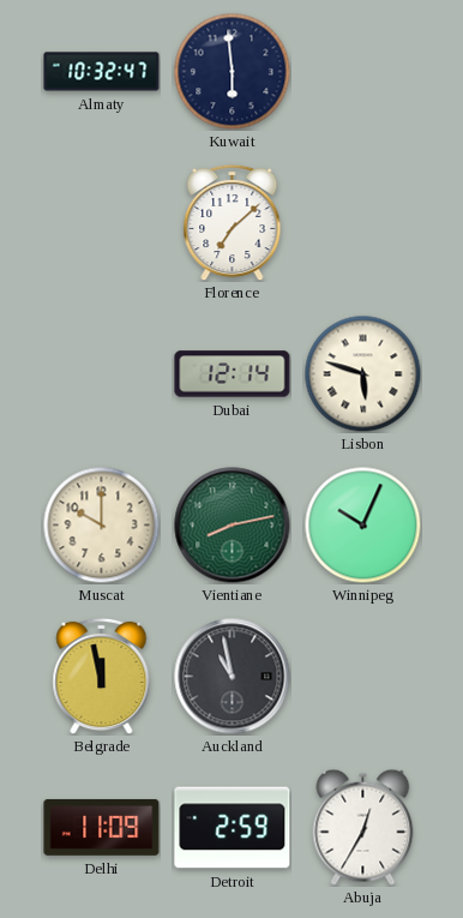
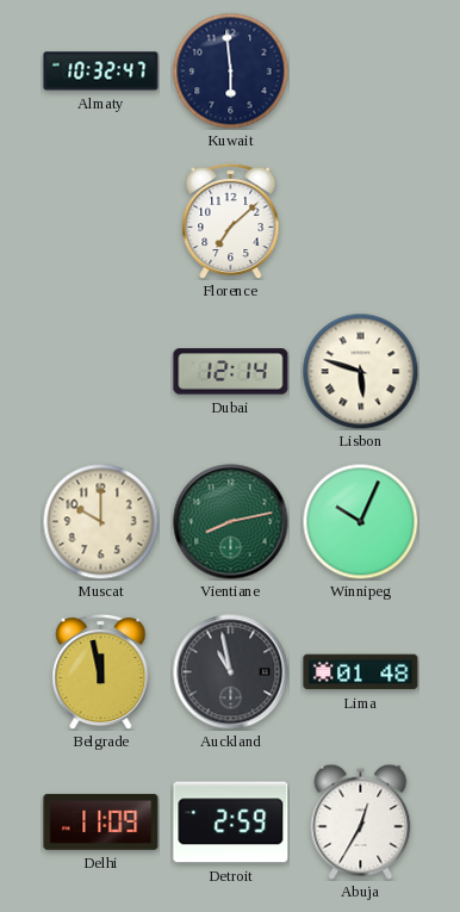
Lima: none -> 01:48
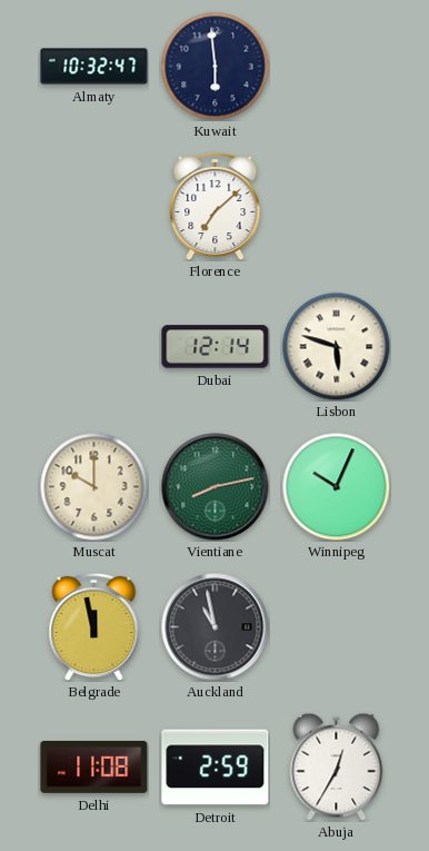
Lima: 01:48 -> none
Delhi: 11:09 -> 11:08
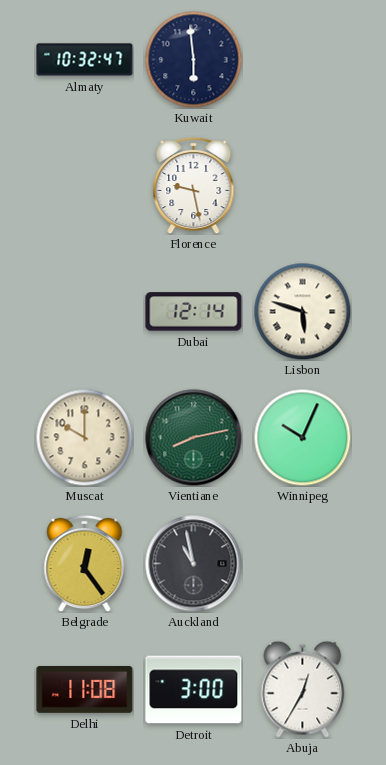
Florence: 7:08 -> 9:28
Belgrade: 11:58 -> 12:24
Detroit: 2:59 -> 3:00
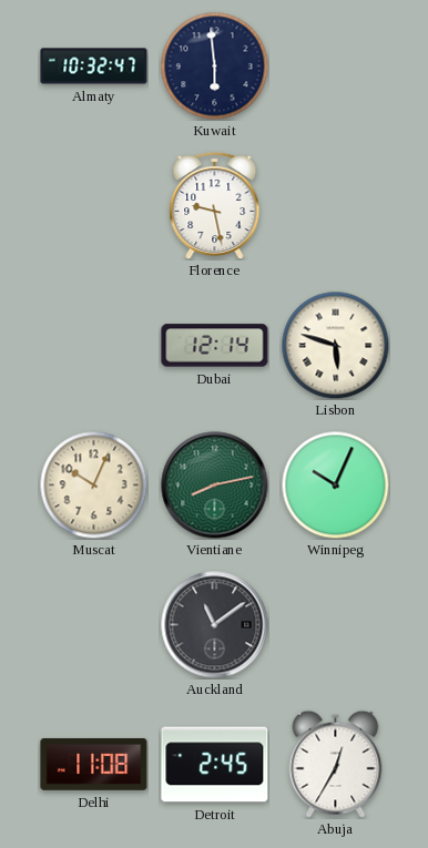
Muscat: 10:00 -> 10:04
Belgrade: 12:24 -> none
Auckland: 10:58 -> 11:09
Detroit: 3:00 -> 2:45
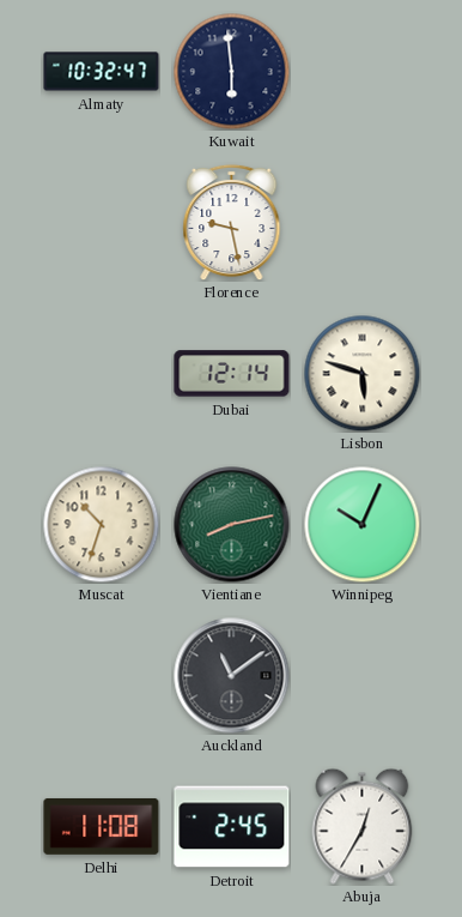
Muscat: 10:04 -> 10:33
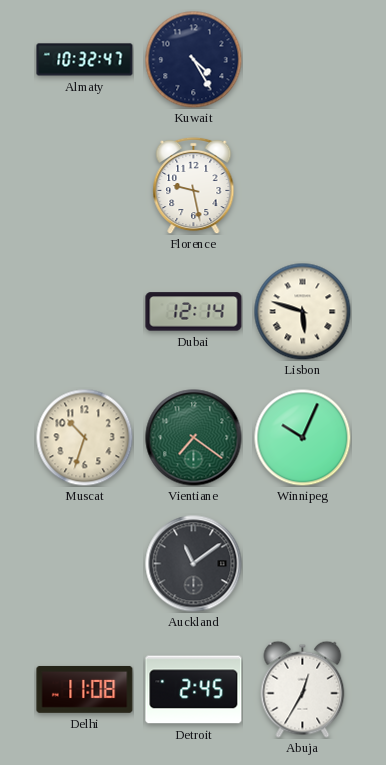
Kuwait: 5:59 -> 4:25
Vientiane: 8:13 -> 7:21
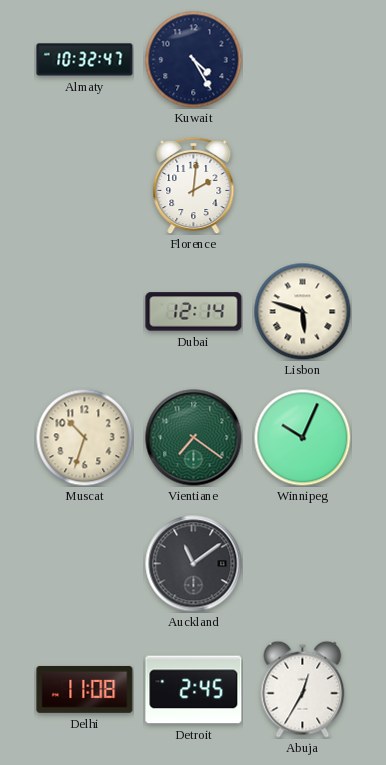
Florence: 9:28 -> 2:01
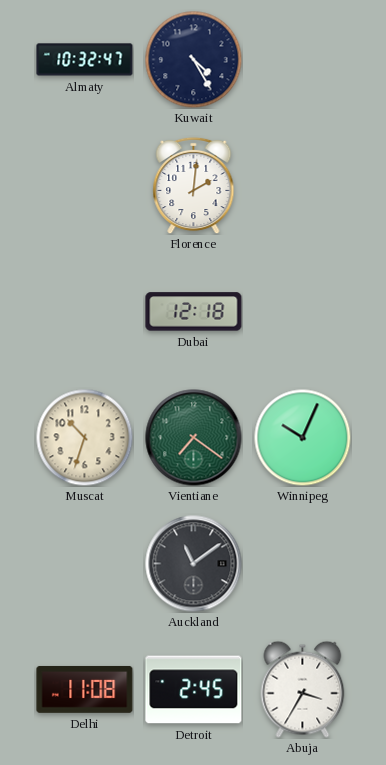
Dubai: 12:14 -> 12:18
Lisbon: 5:48 -> none
Abuja: 12:35 -> 3:35
